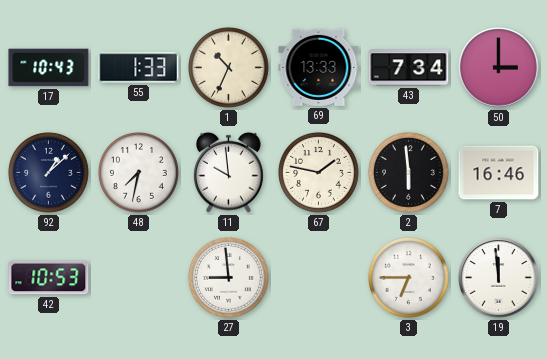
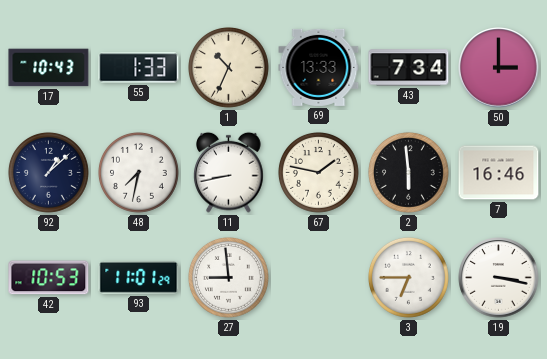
11: 9:59 -> 8:43
93: none -> 11:01
19: 11:59 -> 3:17
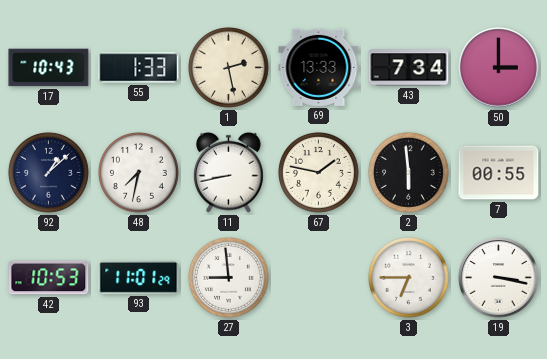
1: 10:34 -> 2:28
7: 16:46 -> 00:55
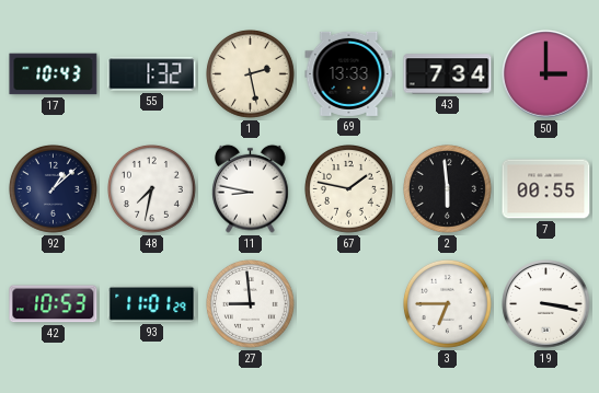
55: 1:33 -> 1:32
11: 8:43 -> 8:47
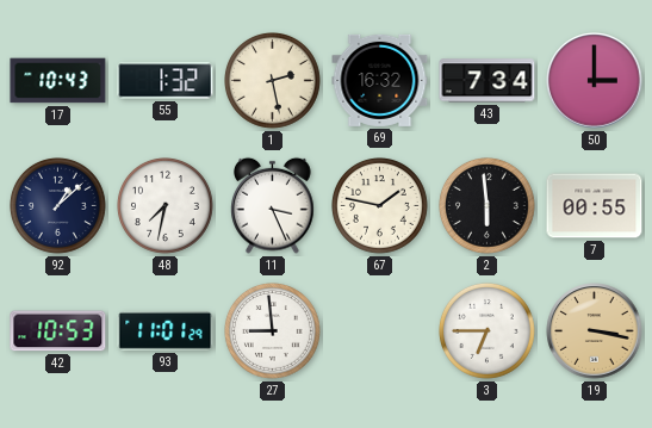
69: 13:33 -> 16:32
11: 8:47 -> 3:26
19 dial: white -> champagne
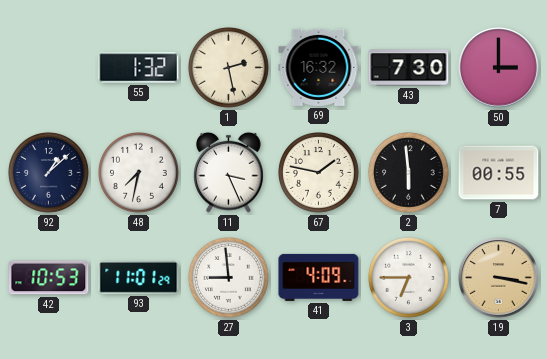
17: 10:43 -> none
43: 7:34 -> 7:30
41: none -> 4:09
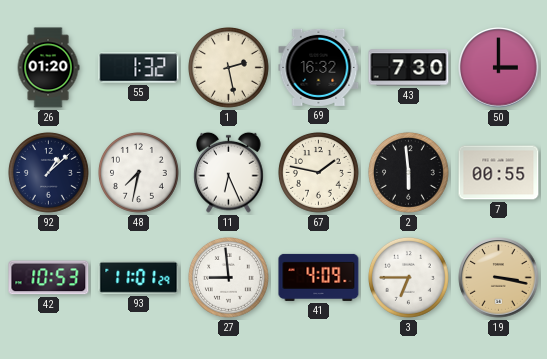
26: none -> 01:20
11: 3:26 -> 6:26
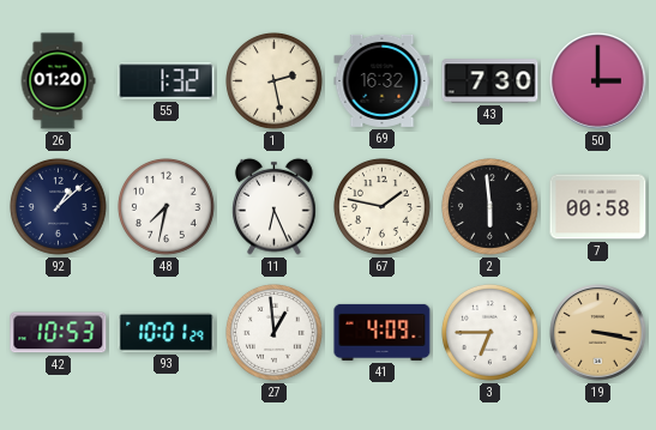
7: 00:55 -> 00:58
93: 11:01 -> 10:01
27: 8:59 -> 12:59
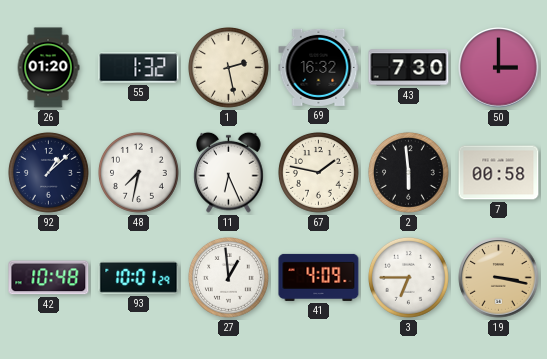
42: 10:53 -> 10:48
